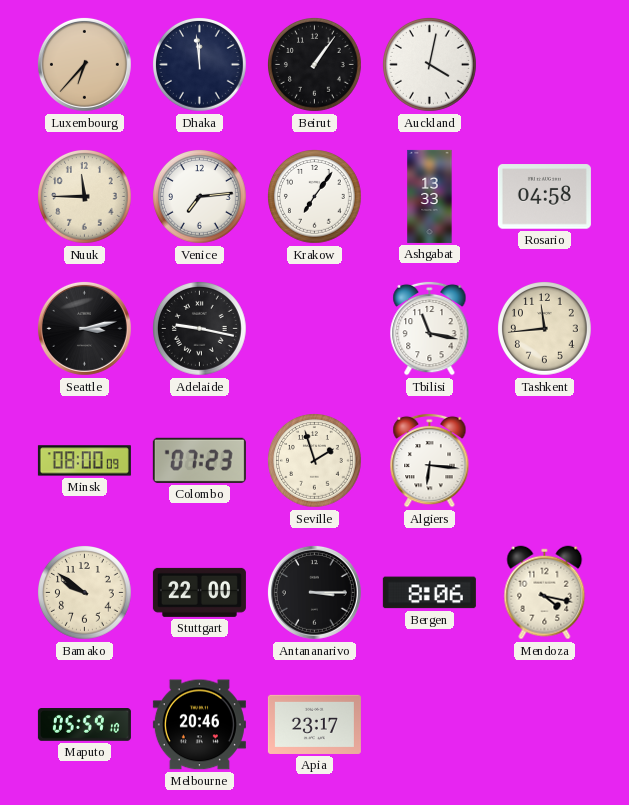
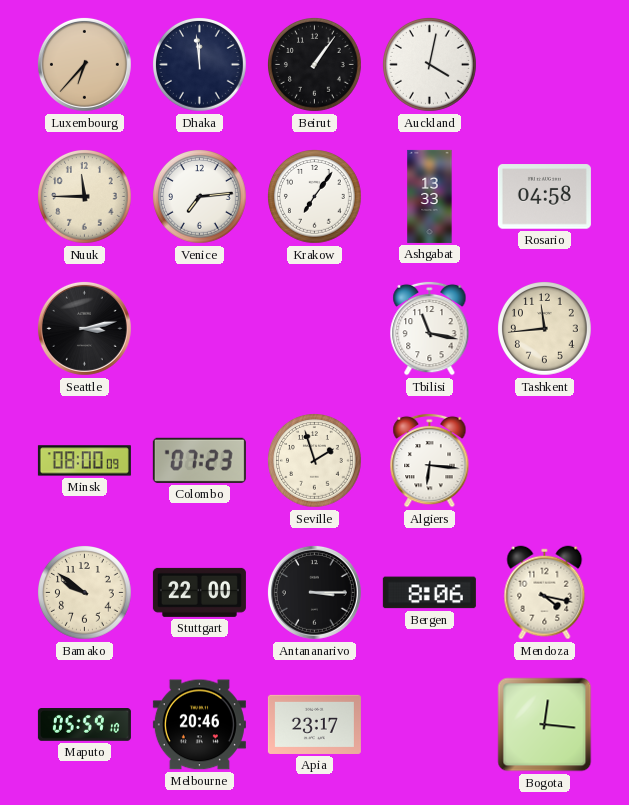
Adelaide: 9:17 -> none
Bogota: none -> 12:16
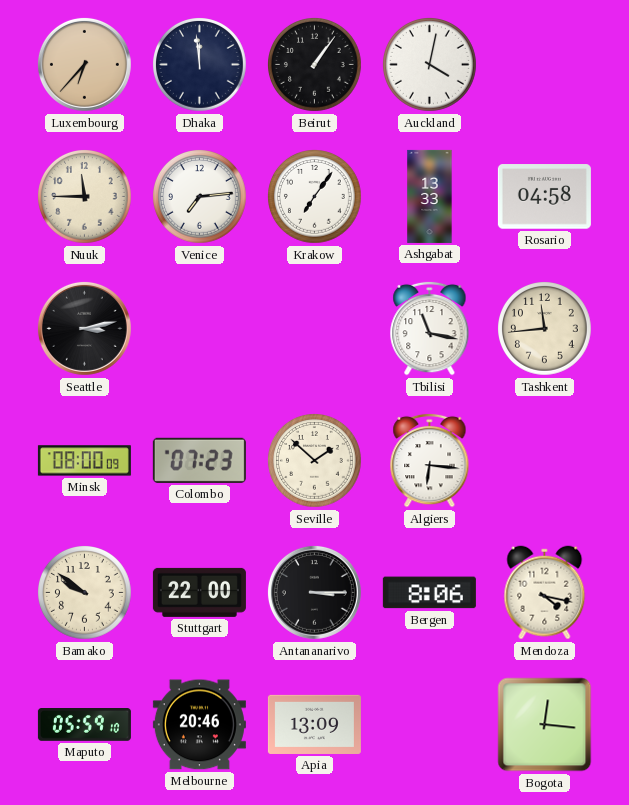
Seville: 1:57 -> 1:52
Apia: 23:17 -> 13:09
